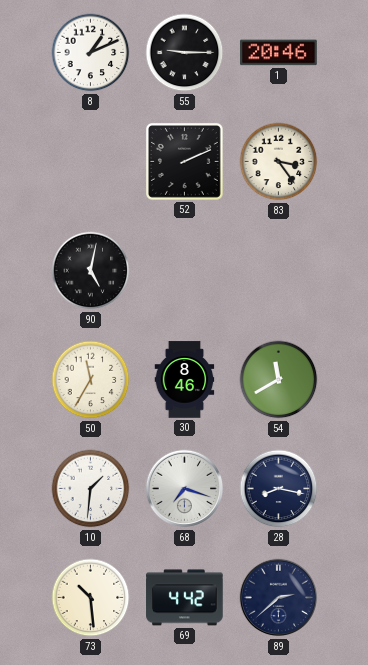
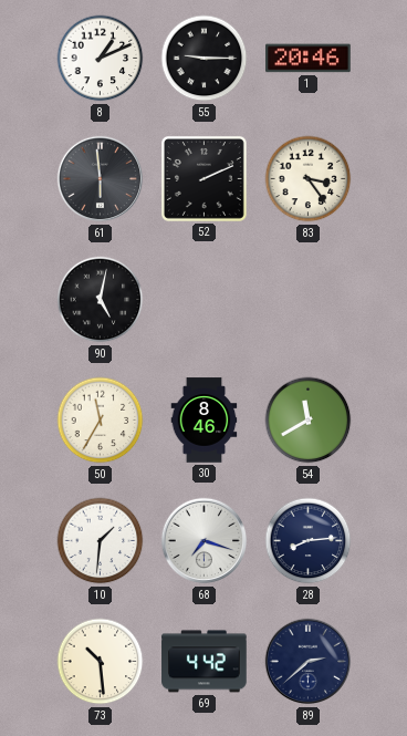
61: none -> 5:59
28: 8:17 -> 8:14
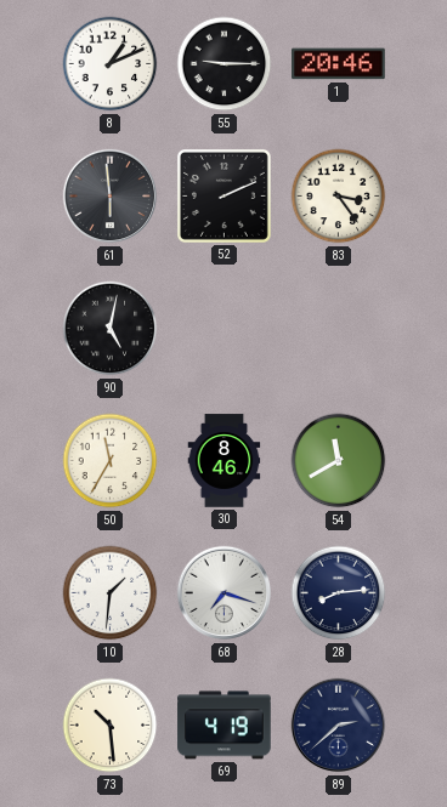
69: 4:42 -> 4:19
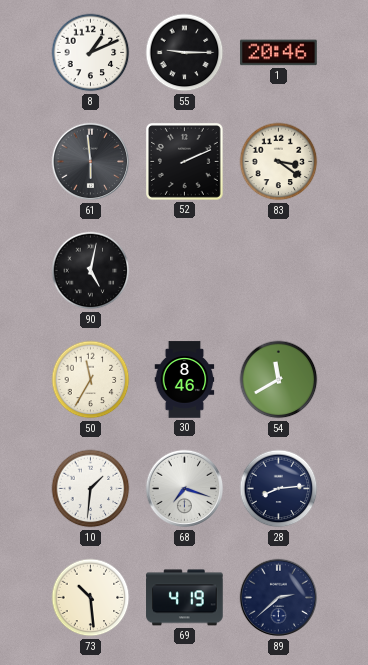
83: 3:24 -> 3:21
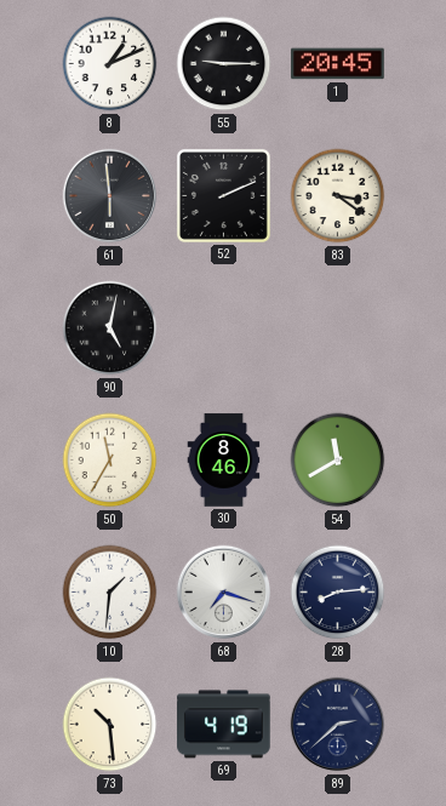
1: 20:46 -> 20:45
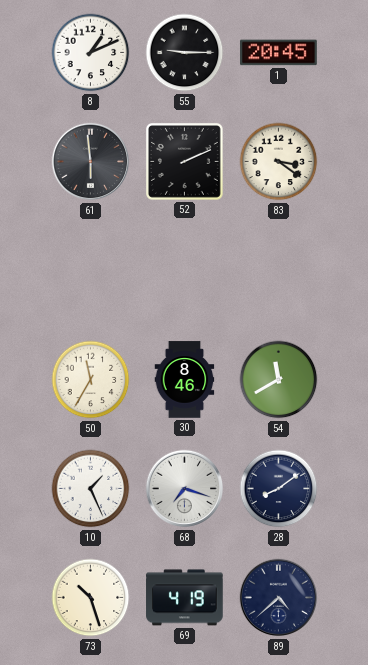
90: 5:02 -> none
10: 1:31 -> 1:26
28: 8:14 -> 8:09
73: 10:29 -> 10:27
89: 2:38 -> 4:38
